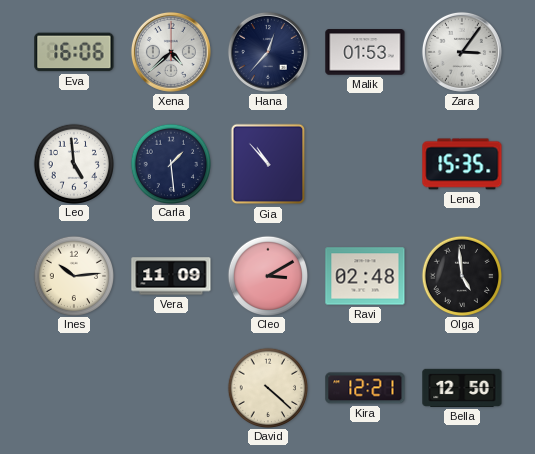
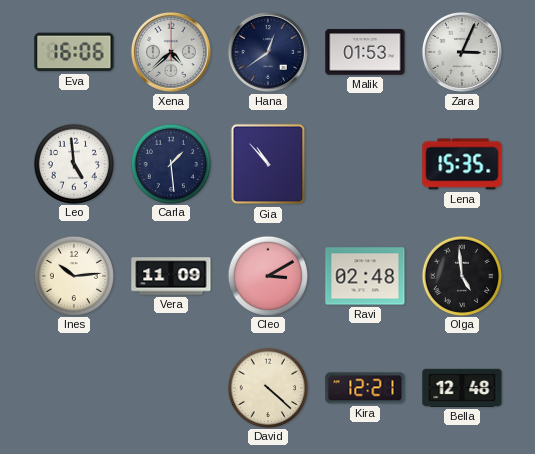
Hana: 12:37 -> 12:39
Zara: 3:06 -> 3:04
Bella: 12:50 -> 12:48
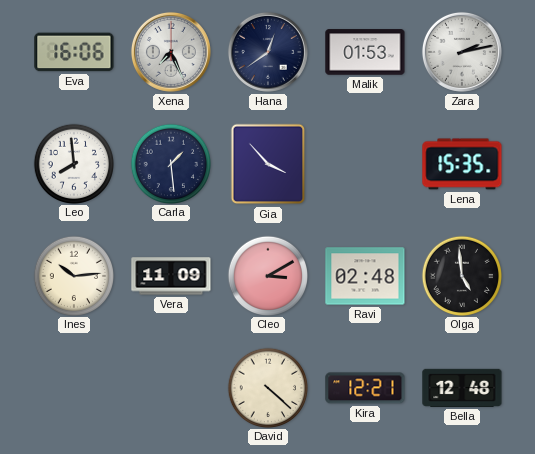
Xena: 4:38 -> 7:26
Zara: 3:04 -> 2:13
Leo: 4:59 -> 7:59
Gia: 10:53 -> 3:53
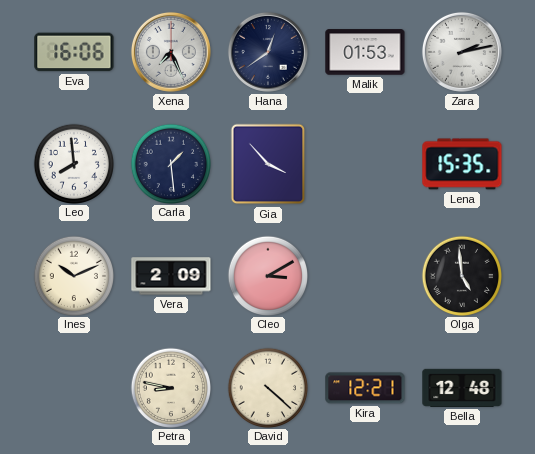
Ines: 10:14 -> 10:11
Vera: 11:09 -> 2:09
Ravi: 02:48 -> none
Petra: none -> 8:47
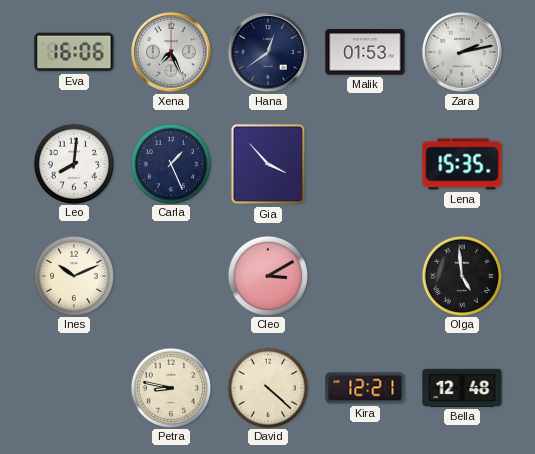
Leo: 7:59 -> 8:01
Carla: 1:29 -> 1:26
Vera: 2:09 -> none
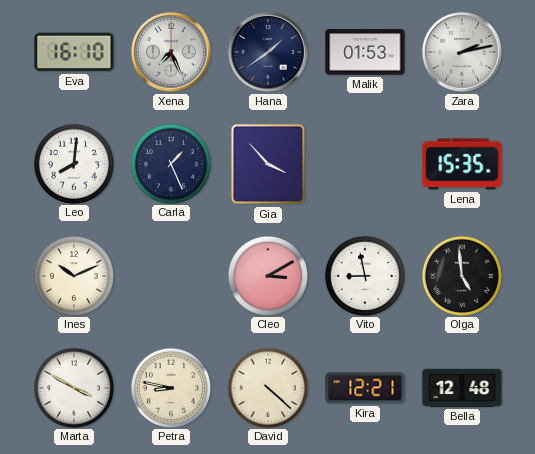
Eva: 16:06 -> 16:10
Hana: 12:39 -> 1:39
Vito: none -> 8:58
Marta: none -> 3:50
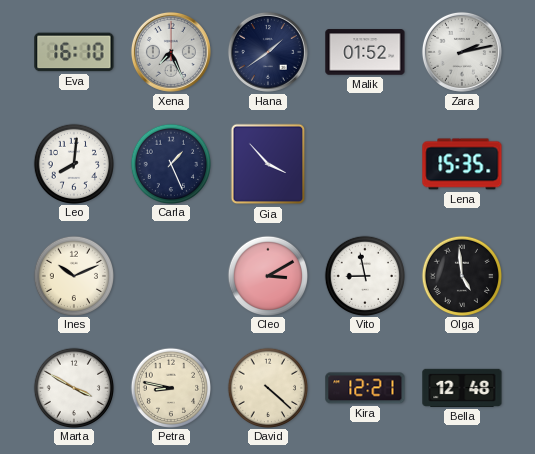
Malik: 01:53 -> 01:52
